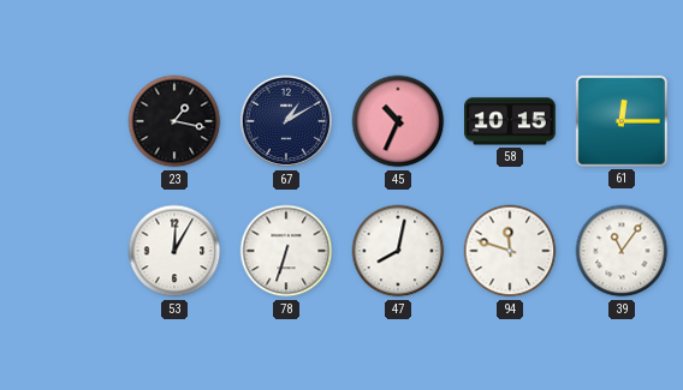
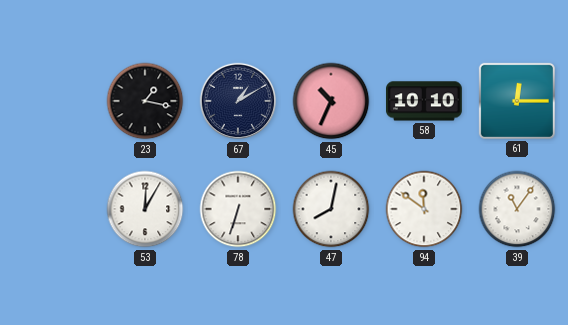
58: 10:15 -> 10:10
94: 11:48 -> 11:51
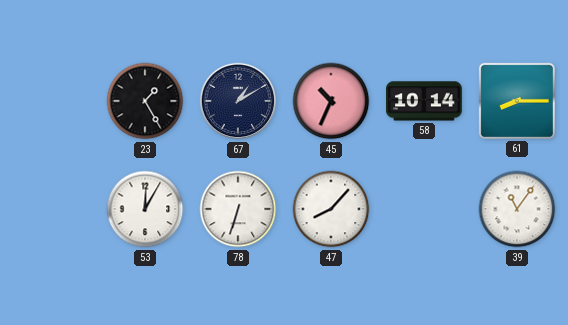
23: 1:17 -> 1:25
58: 10:10 -> 10:14
61: 12:15 -> 8:15
47: 8:02 -> 8:07
94: 11:51 -> none
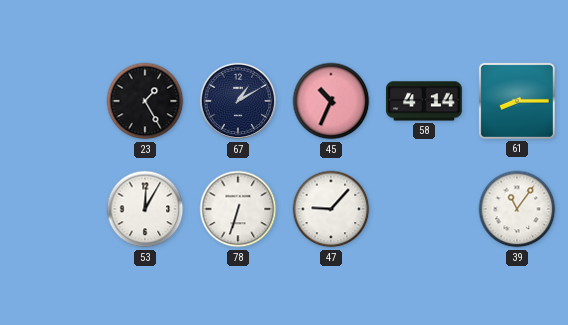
58: 10:14 -> 4:14
47: 8:07 -> 9:07
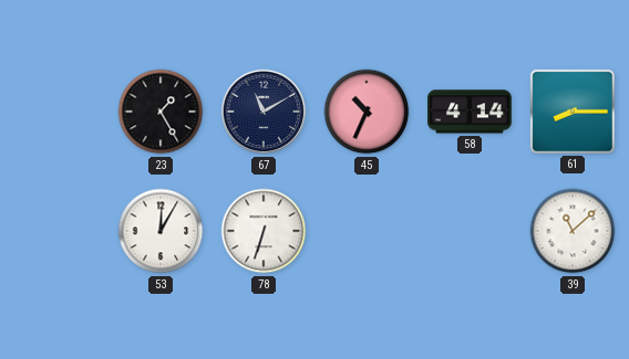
67: 1:10 -> 11:10
47: 9:07 -> none
39: 11:06 -> 11:08
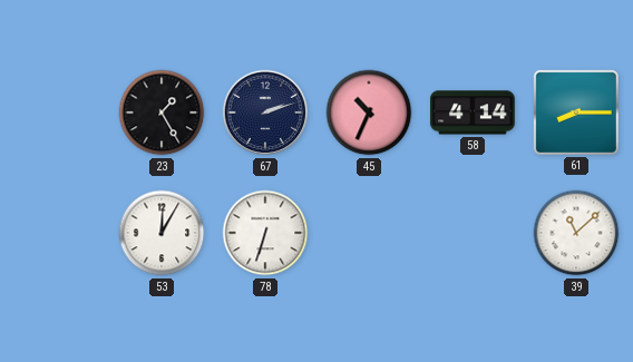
67: 11:10 -> 2:12
